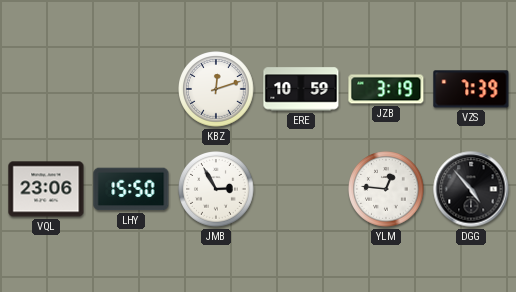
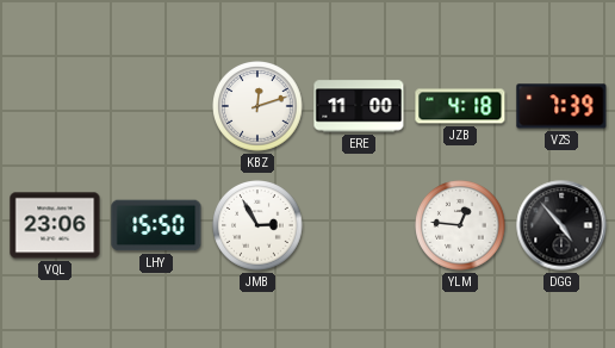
ERE: 10:59 -> 11:00
JZB: 3:19 -> 4:18
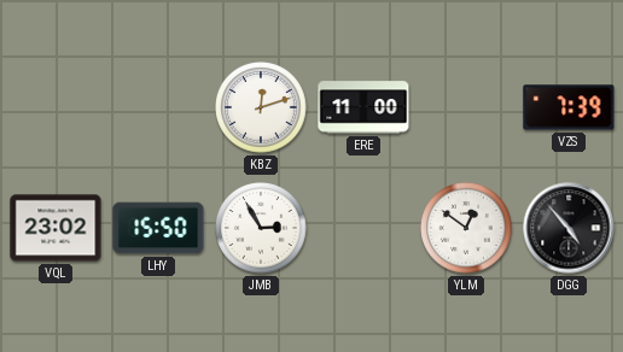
JZB: 4:18 -> none
VQL: 23:06 -> 23:02
YLM: 12:46 -> 12:51
